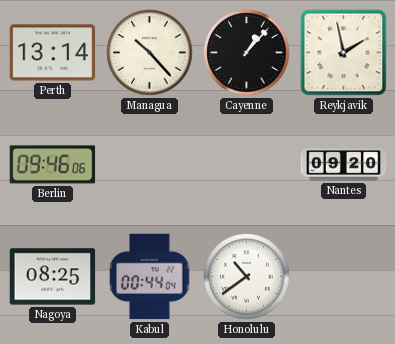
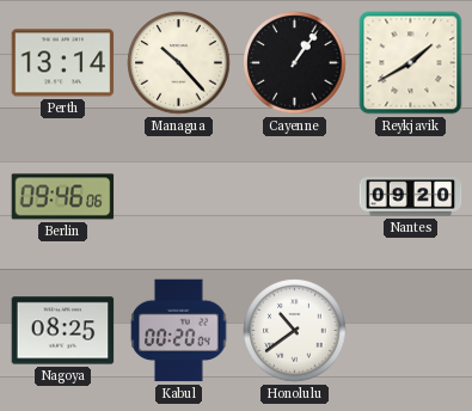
Cayenne: 1:07 -> 1:06
Reykjavik: 1:58 -> 1:40
Kabul: 00:44 -> 00:20
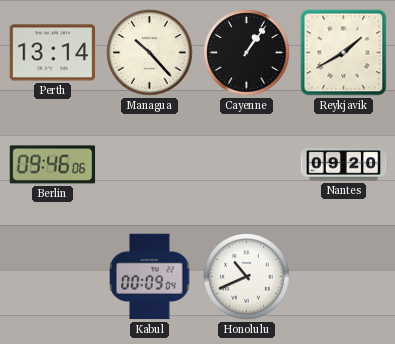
Nagoya: 08:25 -> none
Kabul: 00:20 -> 00:09
Honolulu: 10:39 -> 10:41
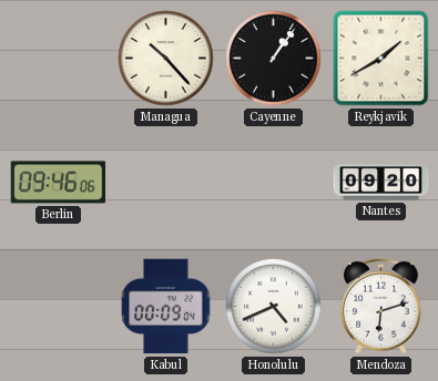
Perth: 13:14 -> none
Honolulu: 10:41 -> 4:41
Mendoza: none -> 6:12
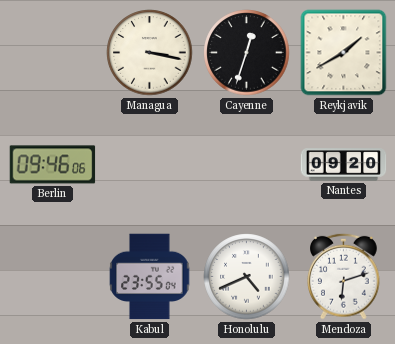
Managua: 10:23 -> 3:17
Cayenne: 1:06 -> 12:33
Kabul: 00:09 -> 23:55
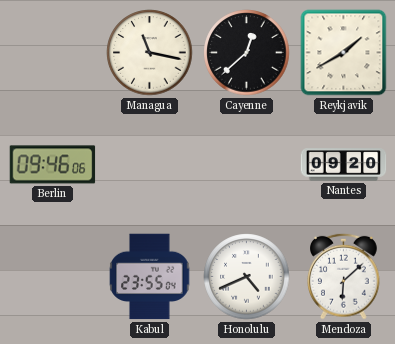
Managua: 3:17 -> 11:17
Cayenne: 12:33 -> 12:38
Mendoza: 6:12 -> 6:08
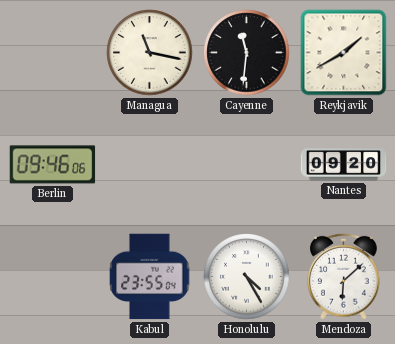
Cayenne: 12:38 -> 11:31
Honolulu: 4:41 -> 4:25
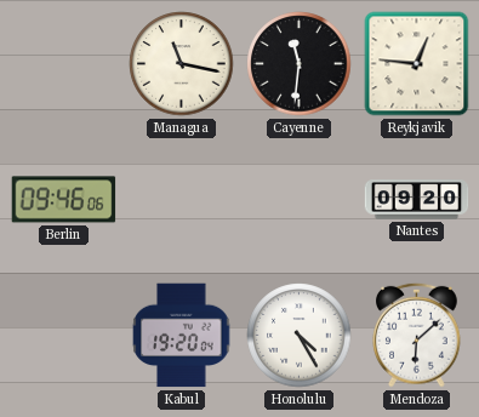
Reykjavik: 1:40 -> 12:46
Kabul: 23:55 -> 19:20
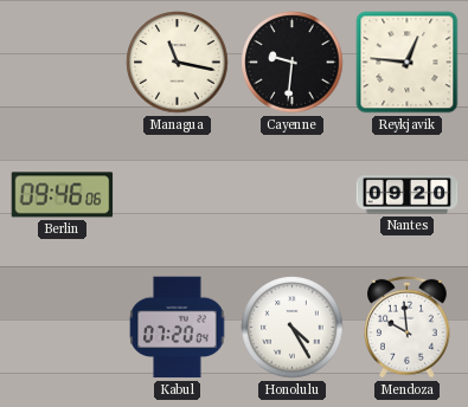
Cayenne: 11:31 -> 9:31
Kabul: 19:20 -> 07:20
Mendoza: 6:08 -> 9:59
